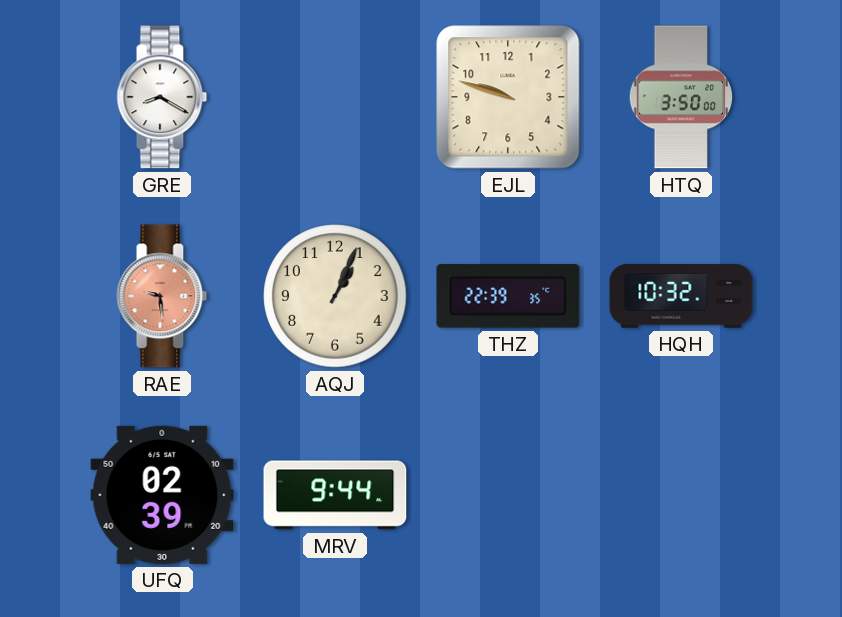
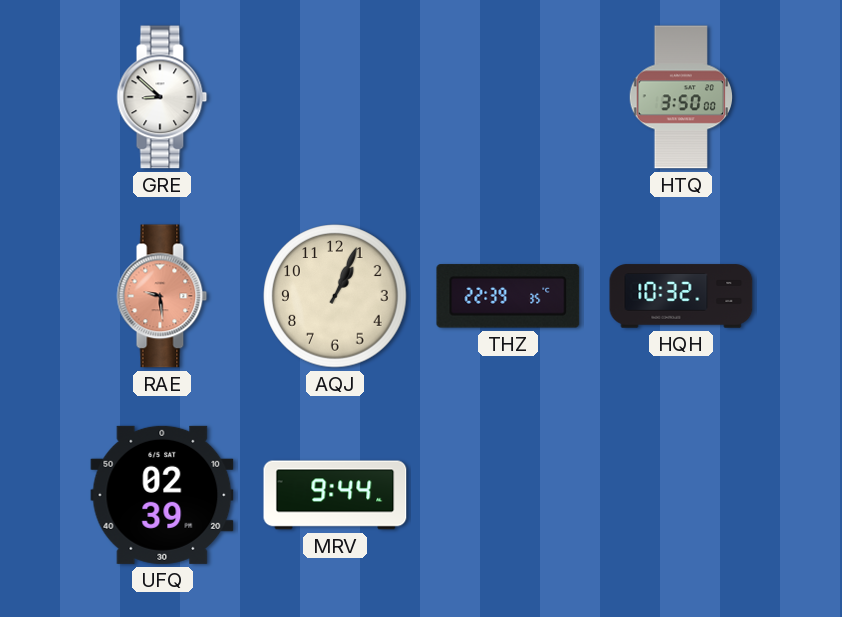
GRE: 8:20 -> 8:52
EJL: 9:48 -> none
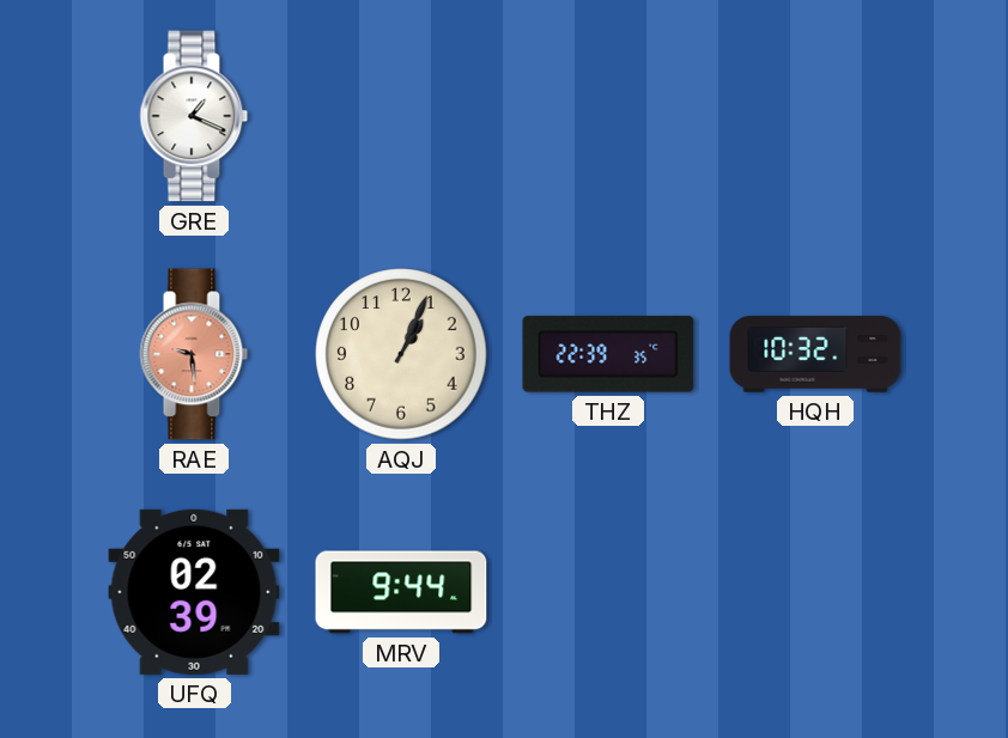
GRE: 8:52 -> 1:19
HTQ: 3:50 -> none
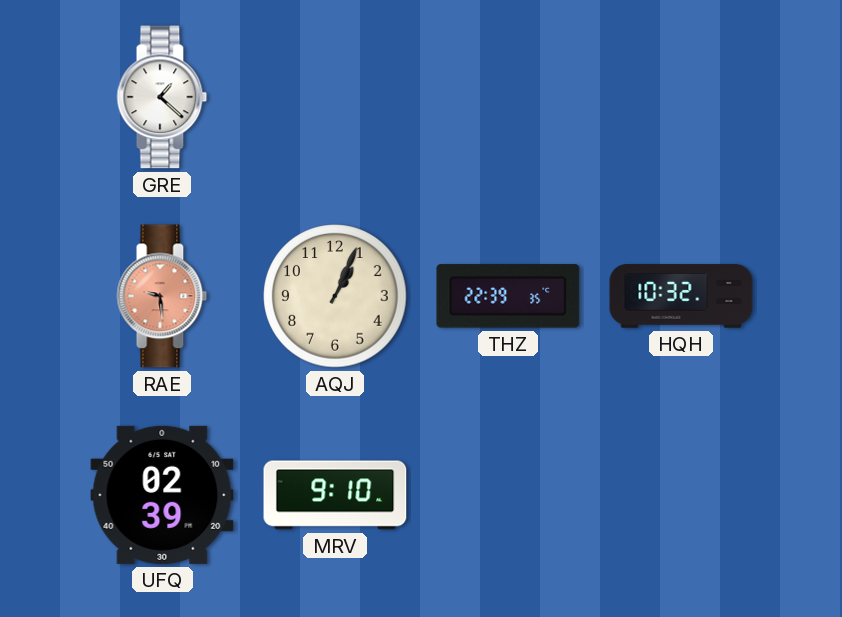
GRE: 1:19 -> 1:22
MRV: 9:44 -> 9:10
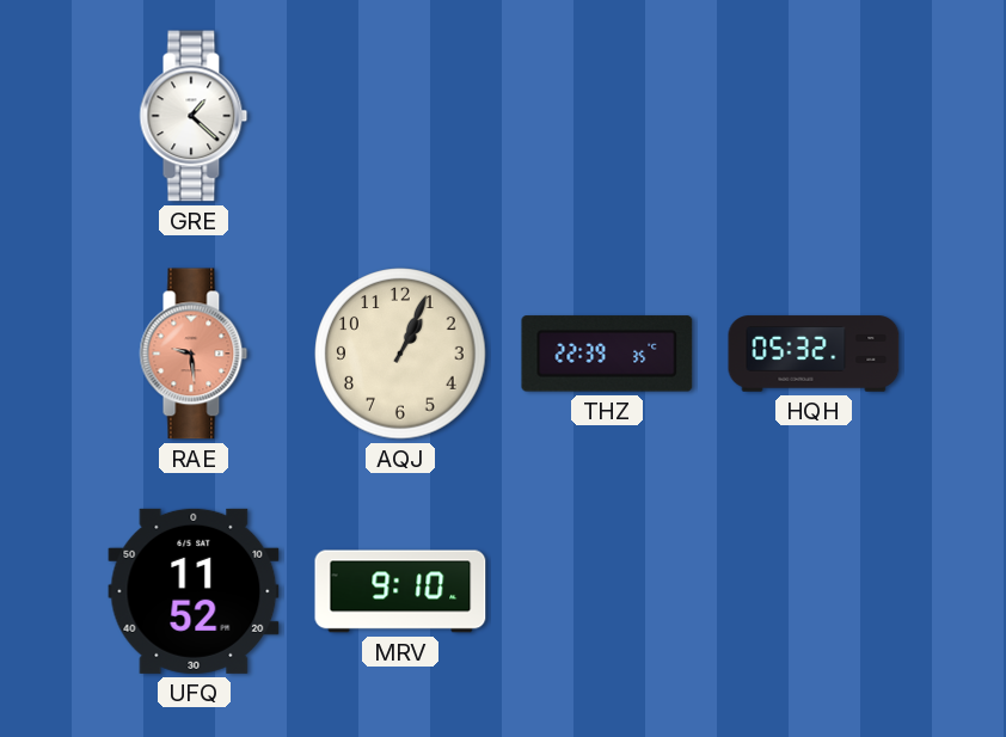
HQH: 10:32 -> 05:32
UFQ: 02:39 -> 11:52
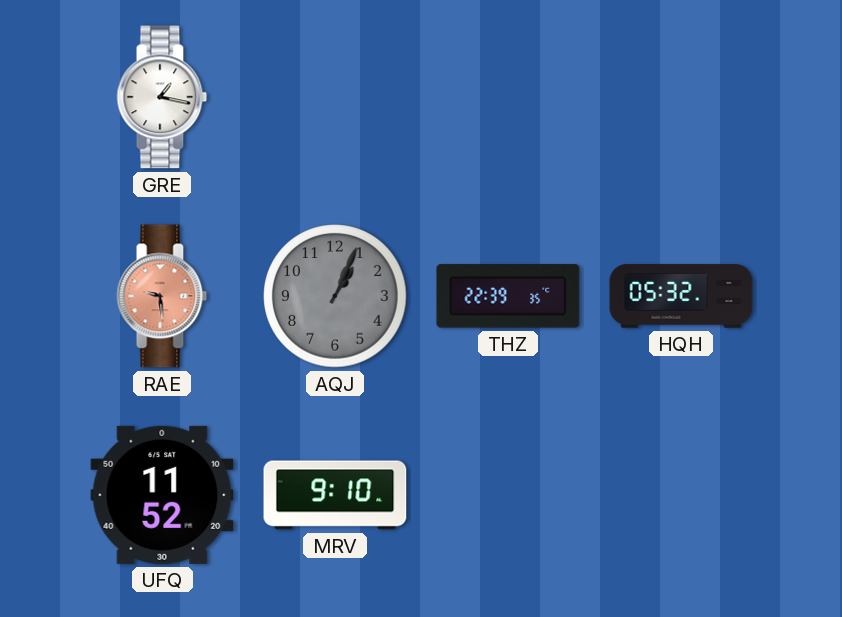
GRE: 1:22 -> 1:17
AQJ dial: cream -> grey
